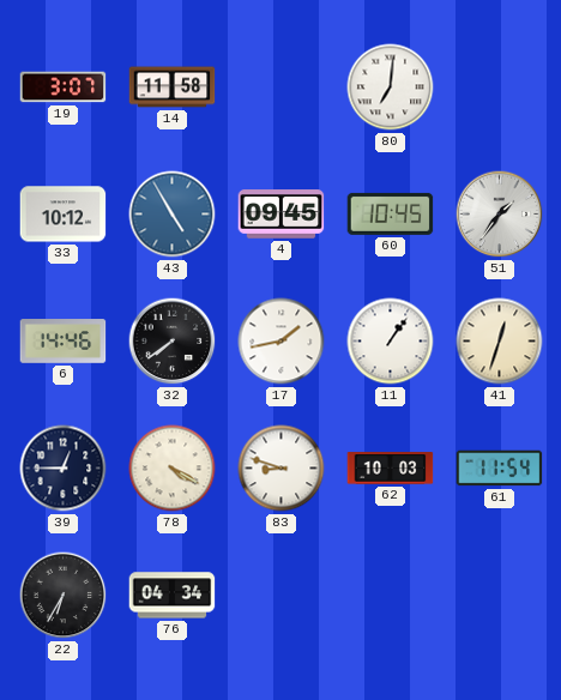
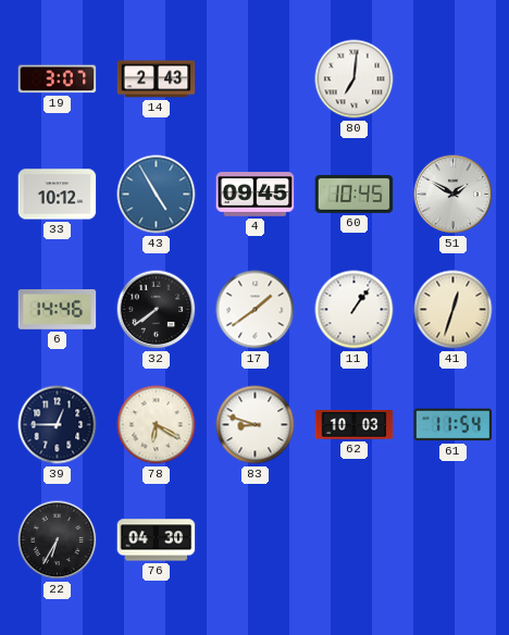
14: 11:58 -> 2:43
51: 1:36 -> 1:50
17: 1:43 -> 1:39
78: 4:20 -> 6:20
76: 04:34 -> 04:30
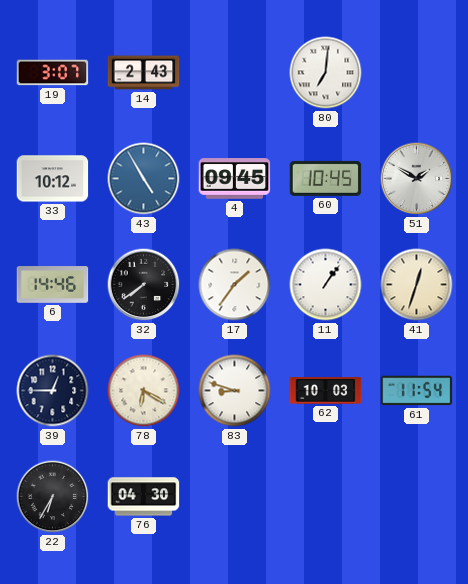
17: 1:39 -> 1:36
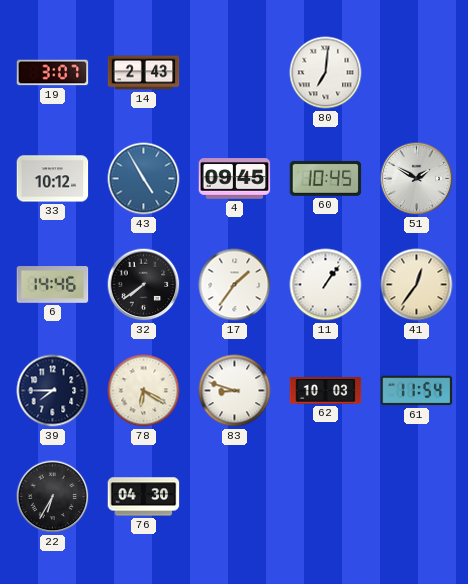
41: 12:33 -> 12:36
39: 12:45 -> 7:45
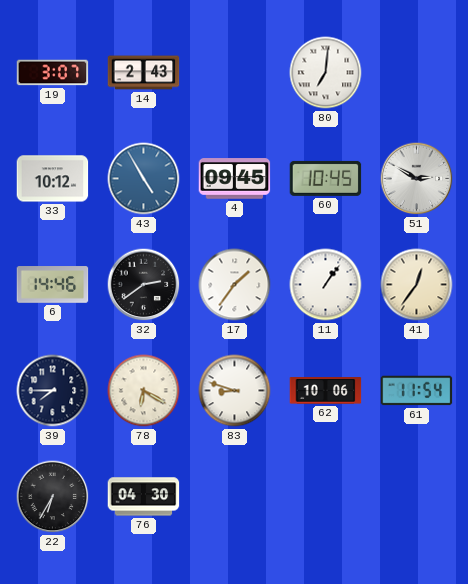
51: 1:50 -> 2:50
32: 7:39 -> 2:39
62: 10:03 -> 10:06
